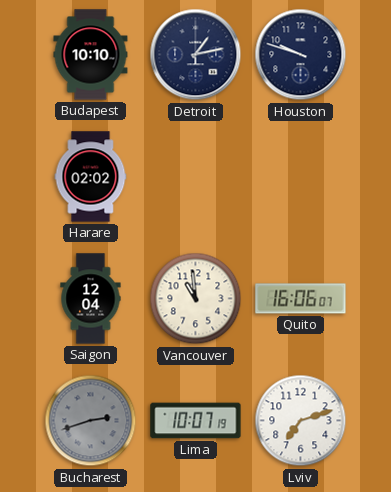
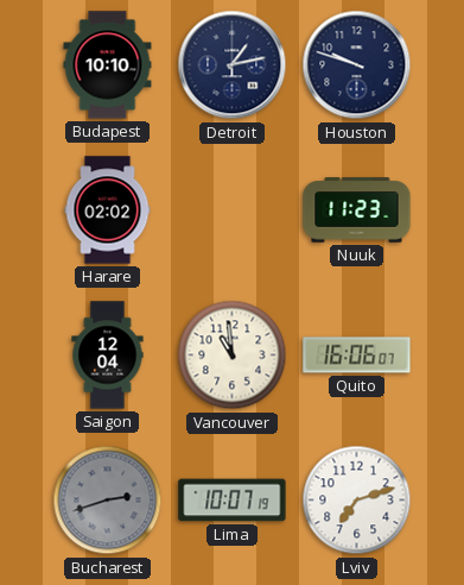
Nuuk: none -> 11:23
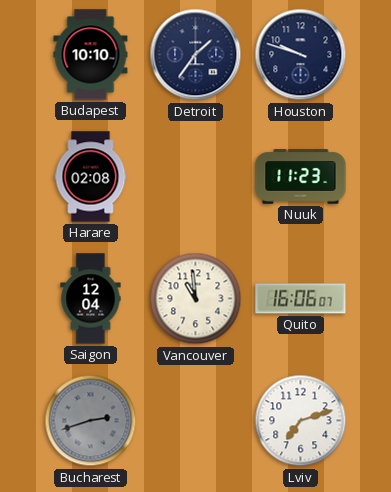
Detroit: 1:13 -> 1:36
Harare: 02:02 -> 02:08
Lima: 10:07 -> none
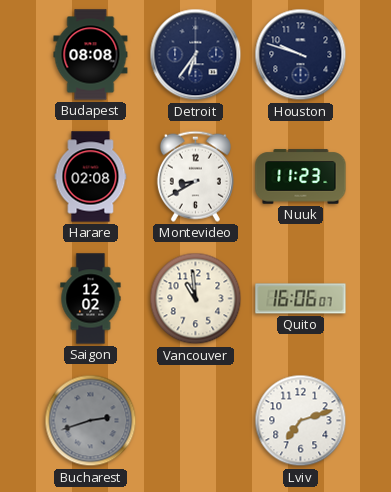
Budapest: 10:10 -> 08:08
Detroit: 1:36 -> 6:36
Montevideo: none -> 8:40
Saigon: 12:04 -> 12:02
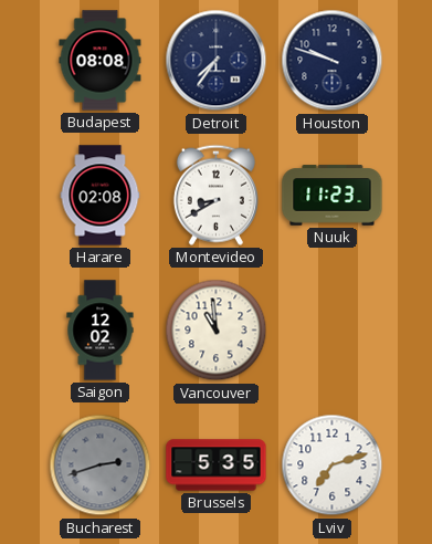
Detroit: 6:36 -> 7:36
Quito: 16:06 -> none
Brussels: none -> 5:35
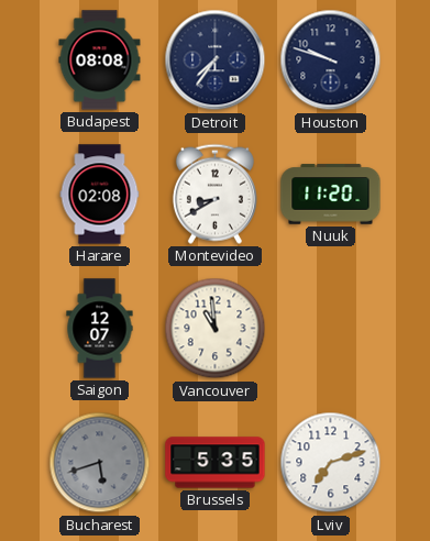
Nuuk: 11:23 -> 11:20
Saigon: 12:02 -> 12:07
Bucharest: 2:42 -> 5:42
